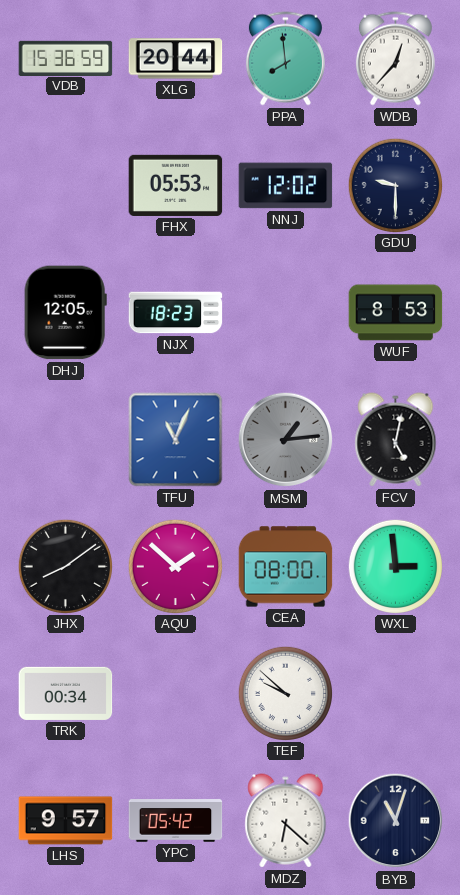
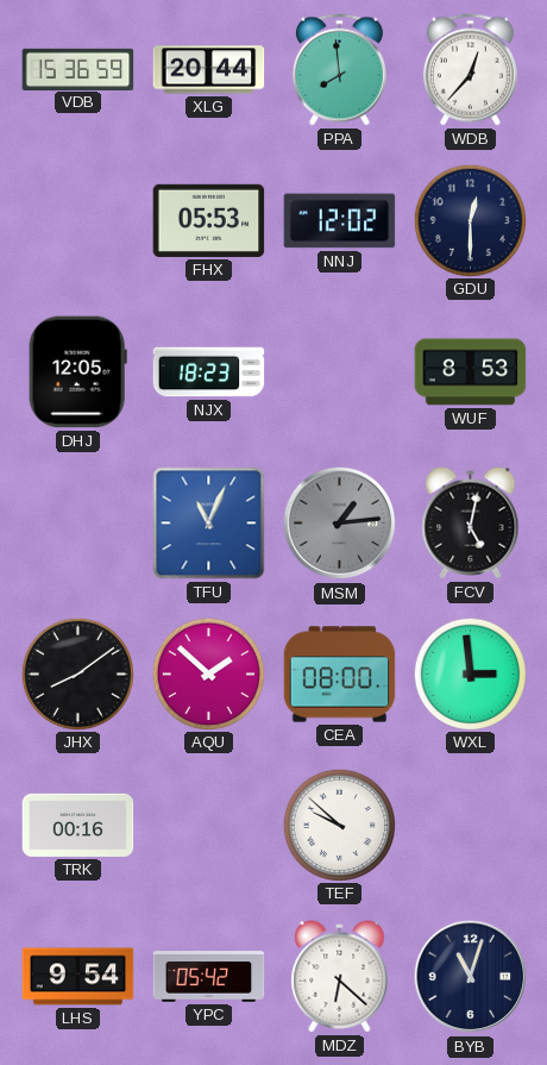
GDU: 9:30 -> 12:30
TRK: 00:34 -> 00:16
LHS: 9:57 -> 9:54
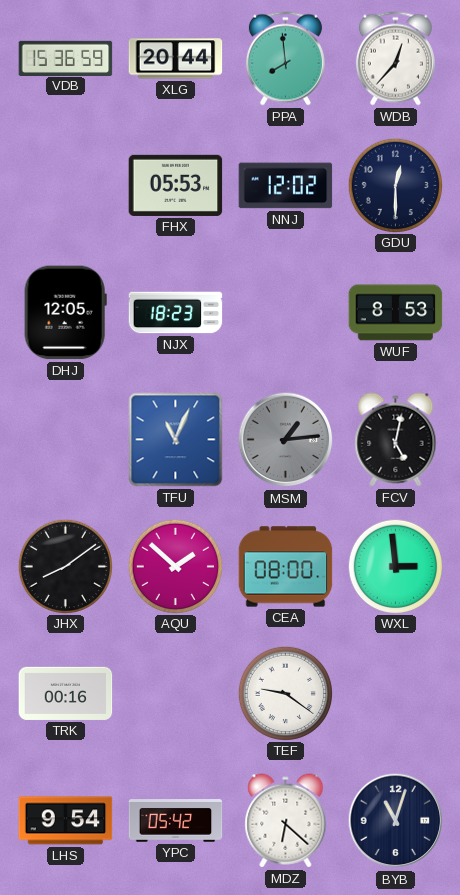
TEF: 9:52 -> 9:21
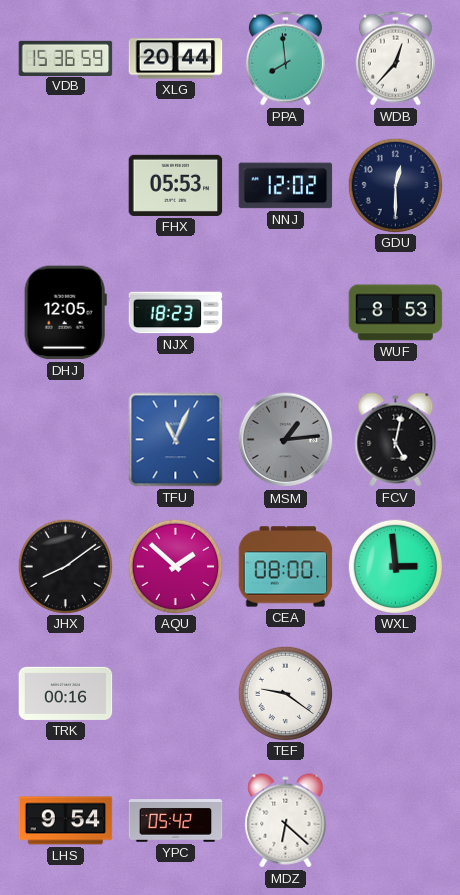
BYB: 11:03 -> none
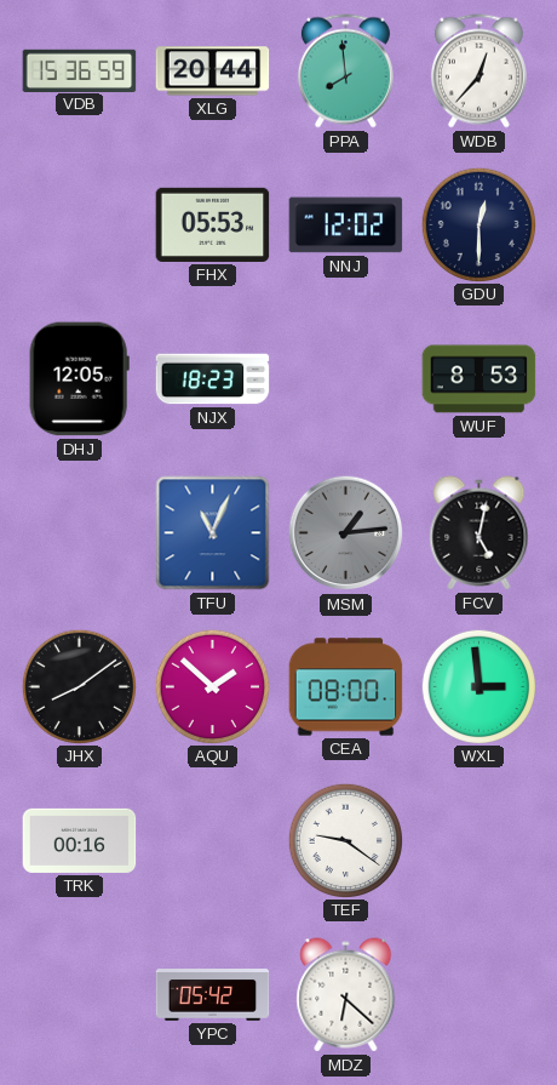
LHS: 9:54 -> none
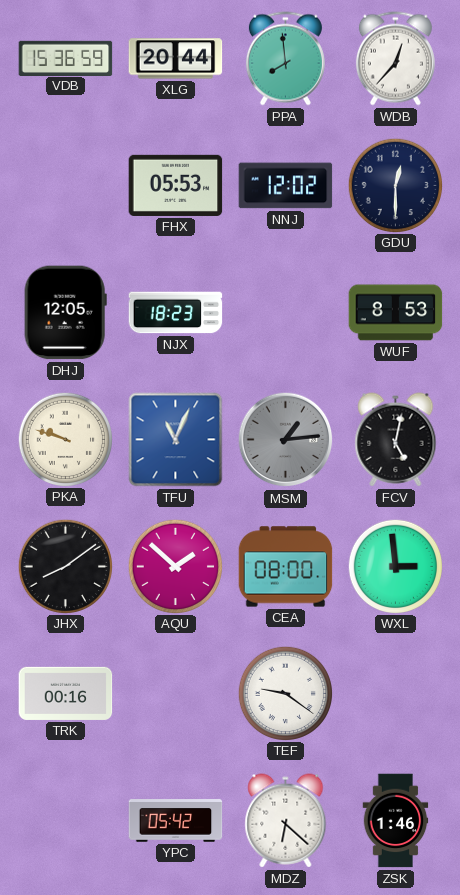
PKA: none -> 9:48
ZSK: none -> 1:46
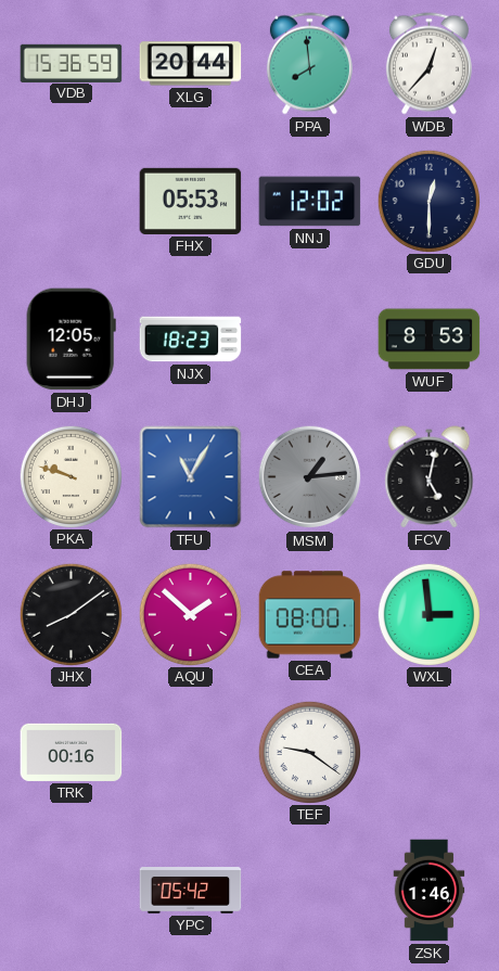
TFU: 11:04 -> 11:05
MDZ: 6:22 -> none
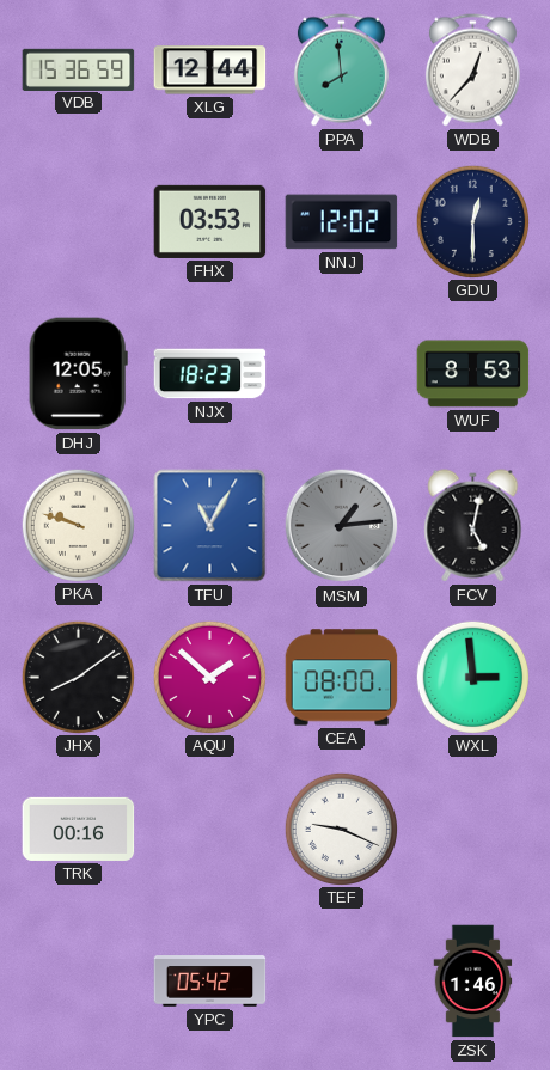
XLG: 20:44 -> 12:44
FHX: 05:53 -> 03:53
TEF: 9:21 -> 9:19
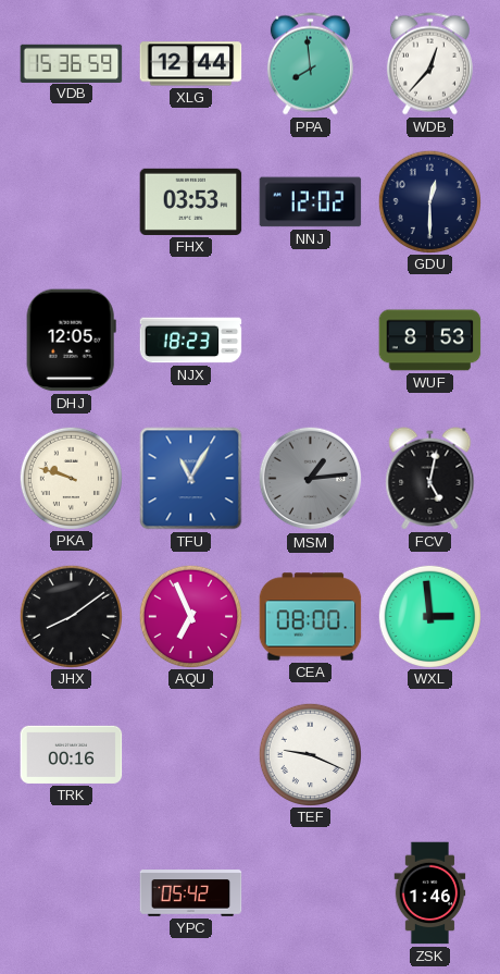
AQU: 1:52 -> 6:56
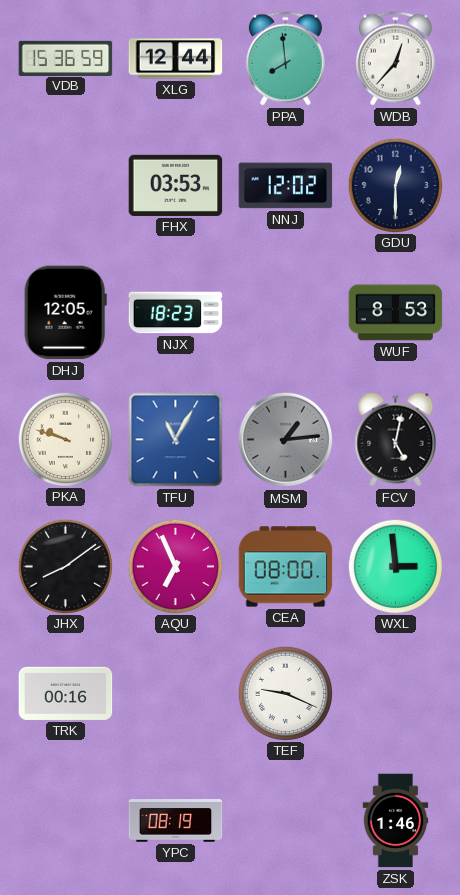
YPC: 05:42 -> 08:19
